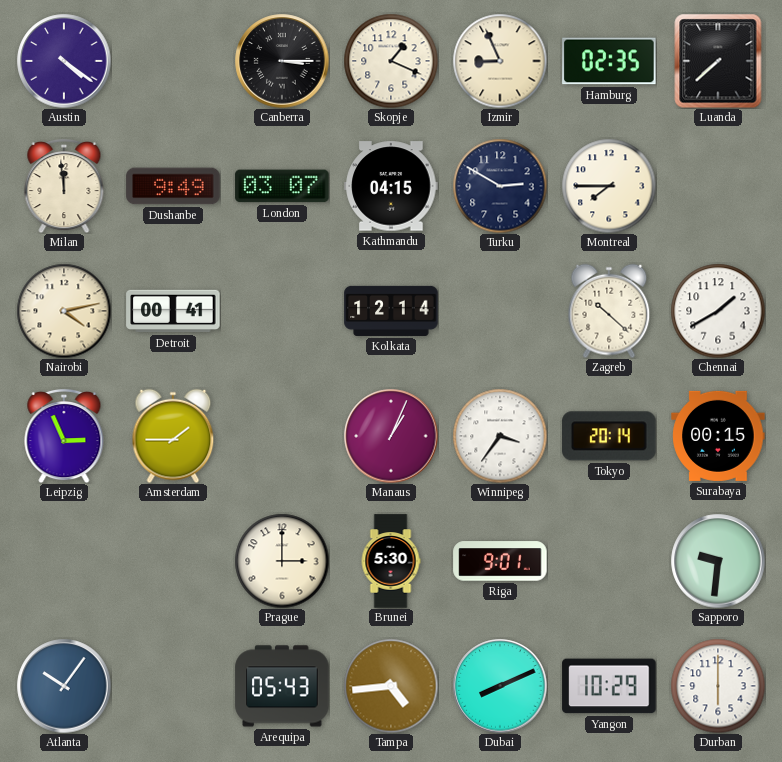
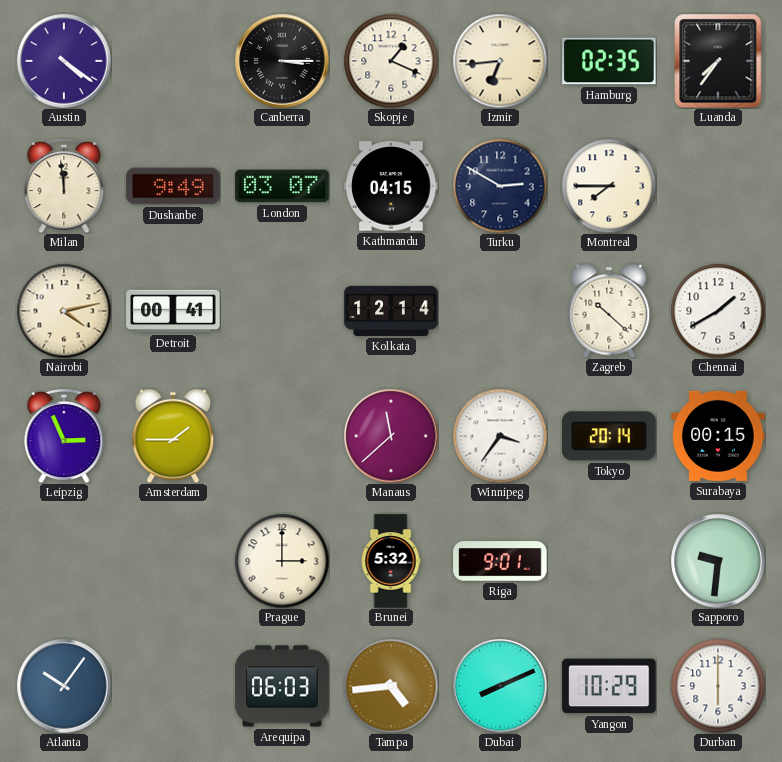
Izmir: 8:56 -> 6:44
Luanda: 7:38 -> 7:36
Manaus: 1:04 -> 11:38
Brunei: 5:30 -> 5:32
Arequipa: 05:43 -> 06:03
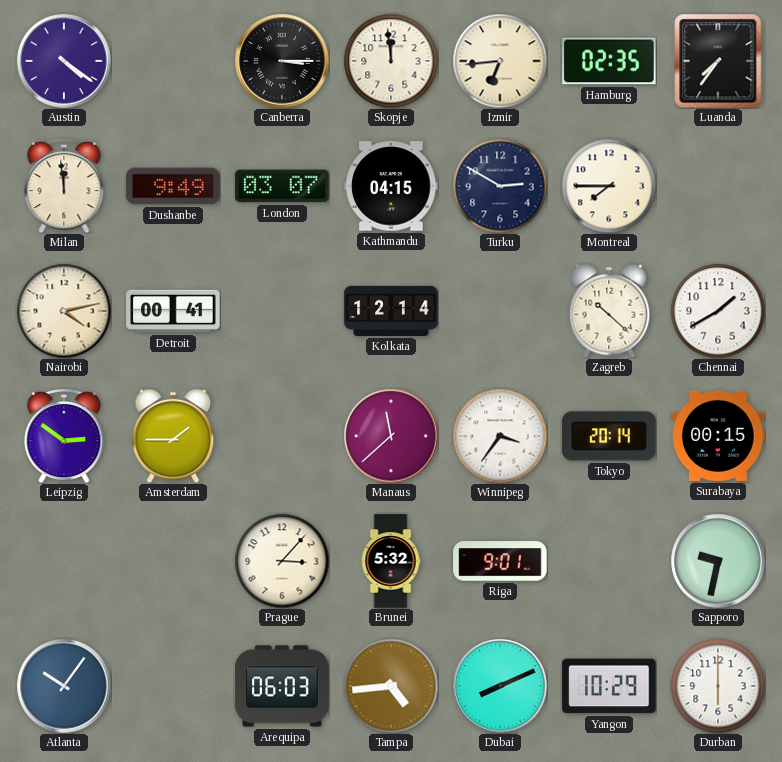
Skopje: 1:19 -> 11:59
Leipzig: 2:56 -> 2:51
Prague: 3:00 -> 3:07
Sapporo: 9:31 -> 9:32
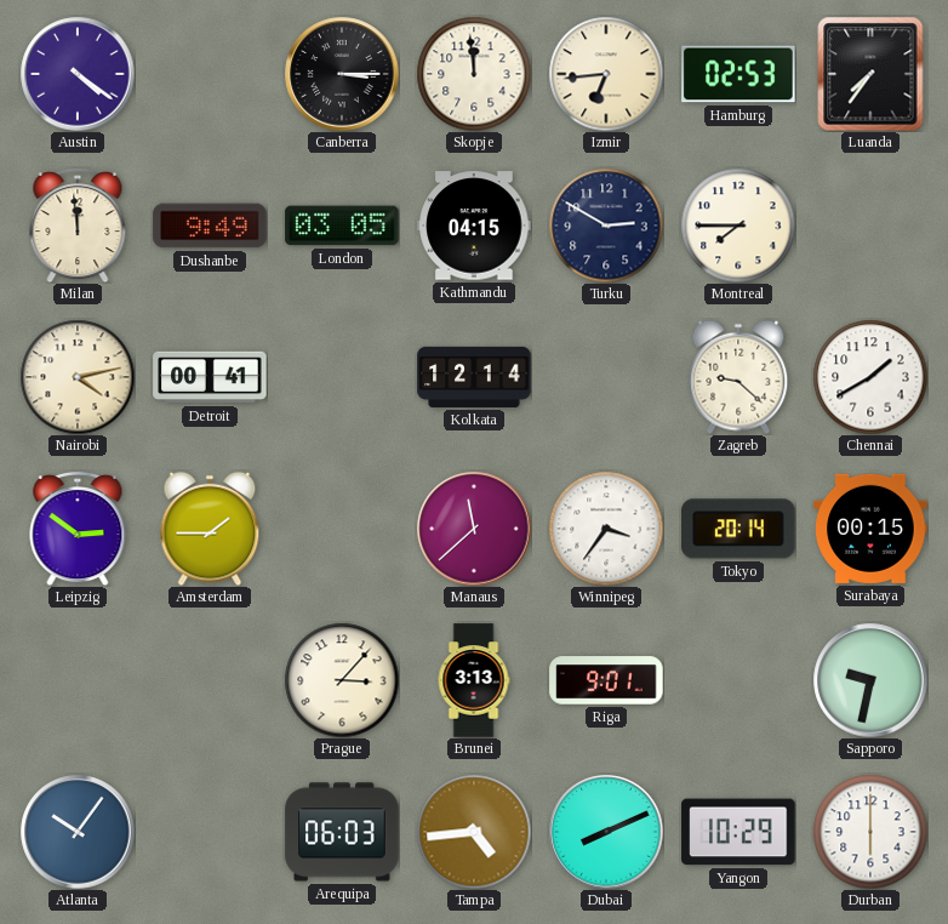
Hamburg: 02:35 -> 02:53
London: 03:07 -> 03:05
Zagreb: 10:22 -> 9:22
Brunei: 5:32 -> 3:13
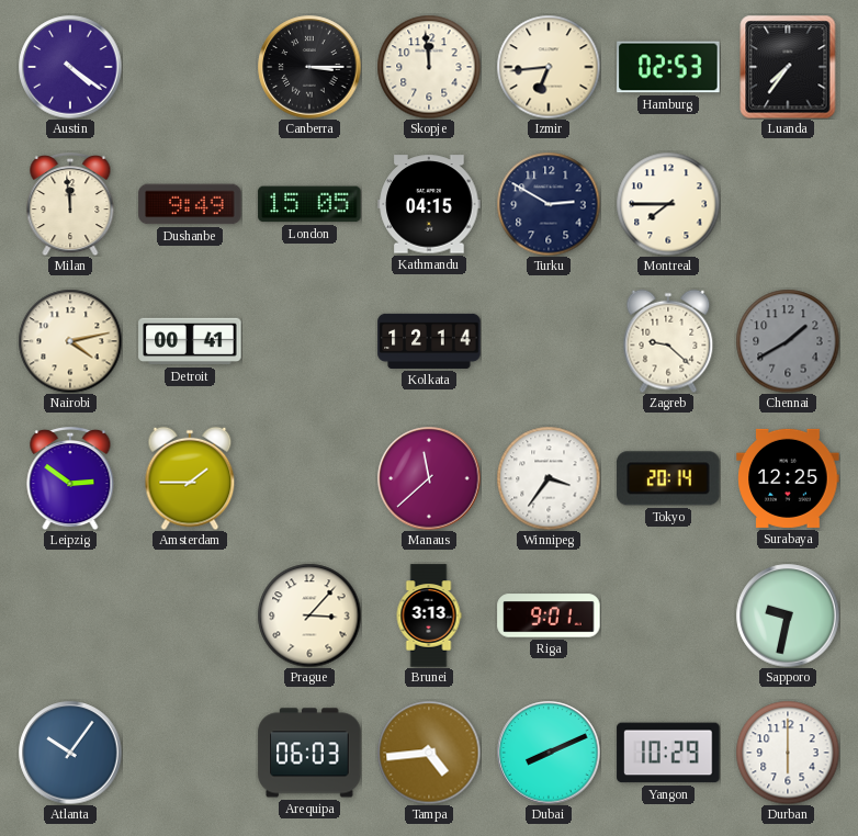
London: 03:05 -> 15:05
Chennai dial: white -> grey
Surabaya: 00:15 -> 12:25
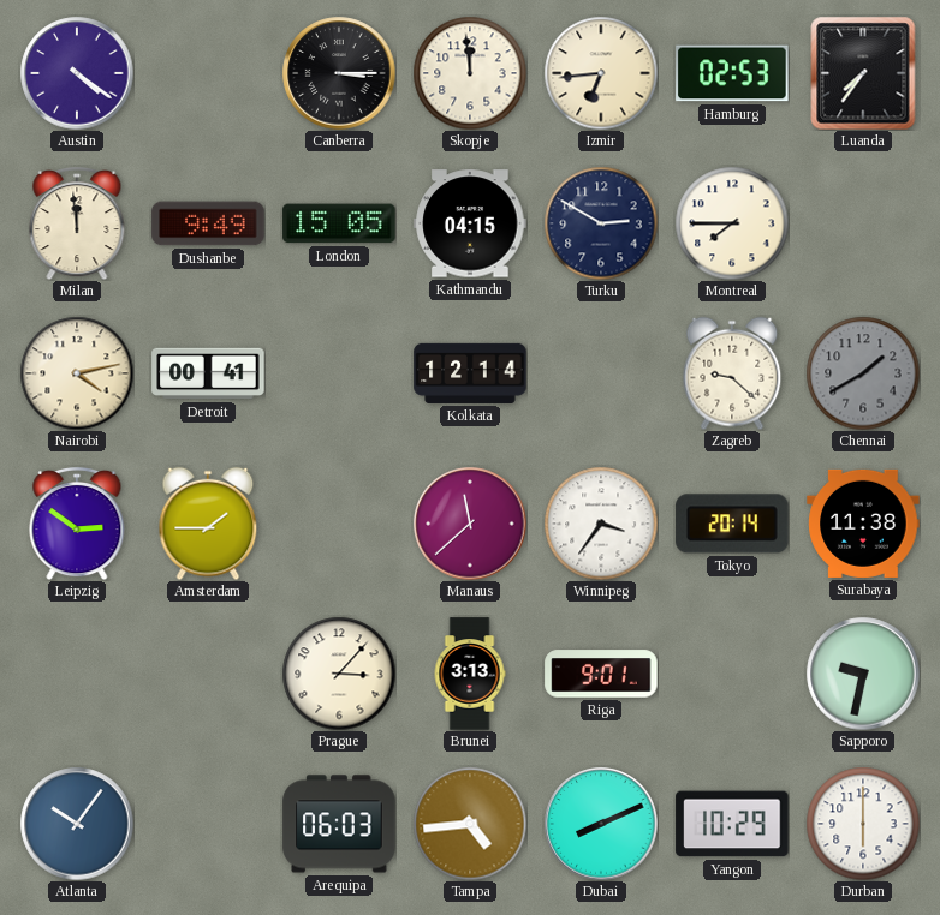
Surabaya: 12:25 -> 11:38
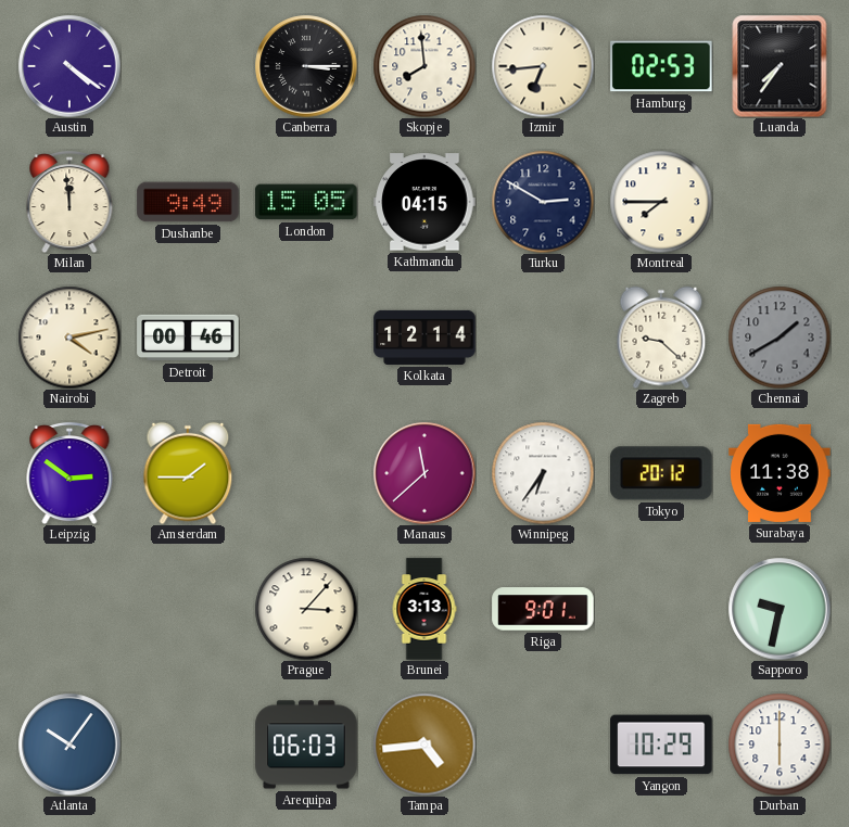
Skopje: 11:59 -> 7:59
Detroit: 00:41 -> 00:46
Winnipeg: 3:36 -> 6:36
Tokyo: 20:14 -> 20:12
Dubai: 8:11 -> none
